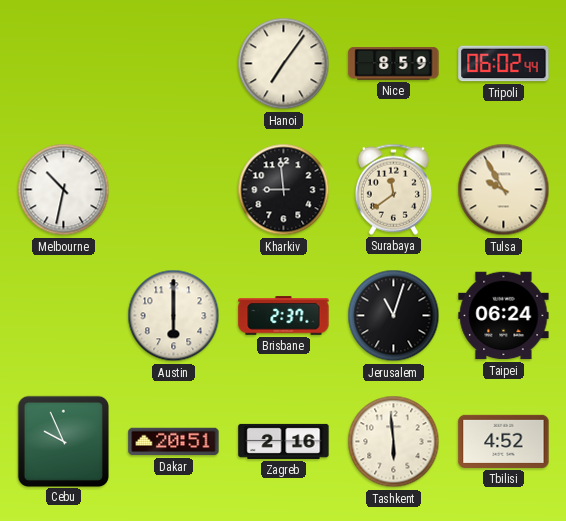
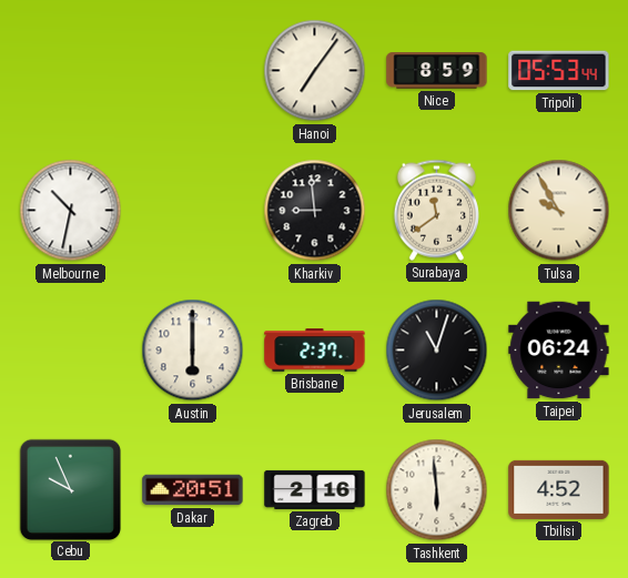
Tripoli: 06:02 -> 05:53
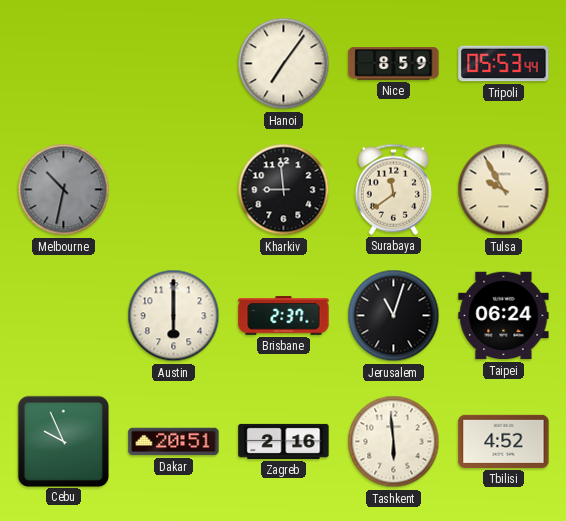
Melbourne dial: white -> grey
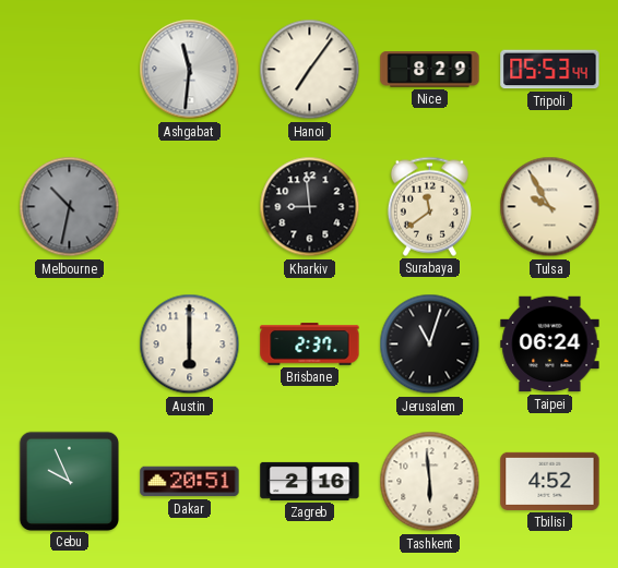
Ashgabat: none -> 11:31
Nice: 8:59 -> 8:29
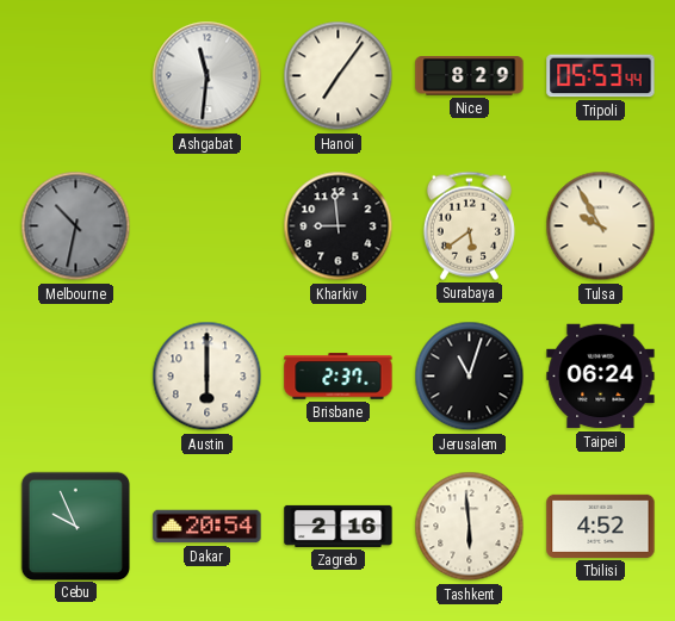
Surabaya: 11:39 -> 5:39
Dakar: 20:51 -> 20:54
